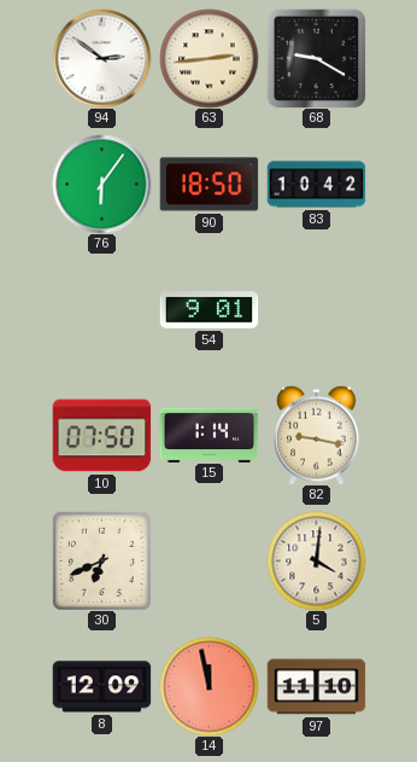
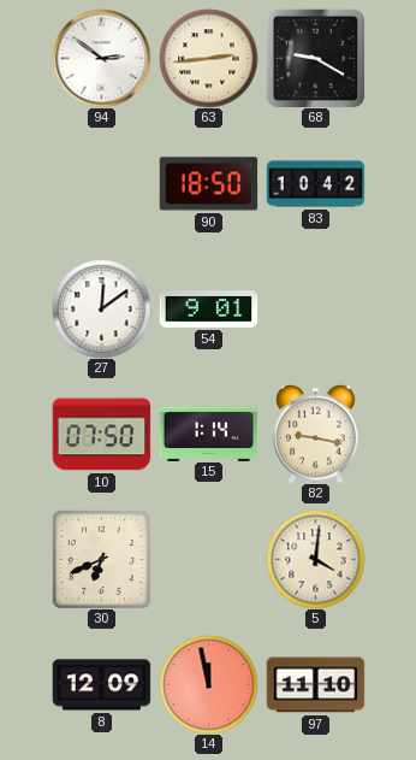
76: 6:06 -> none
27: none -> 12:09
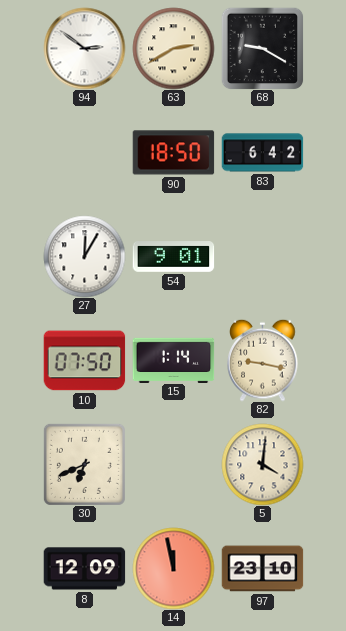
63: 2:44 -> 2:40
83: 10:42 -> 6:42
27: 12:09 -> 12:05
97: 11:10 -> 23:10
